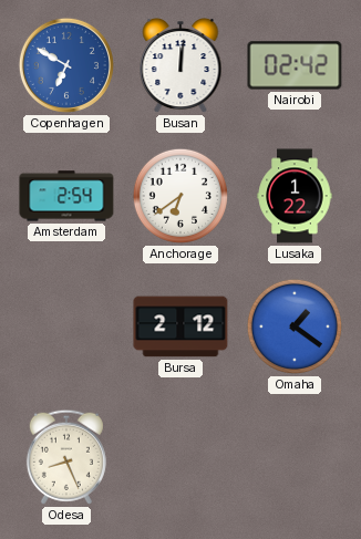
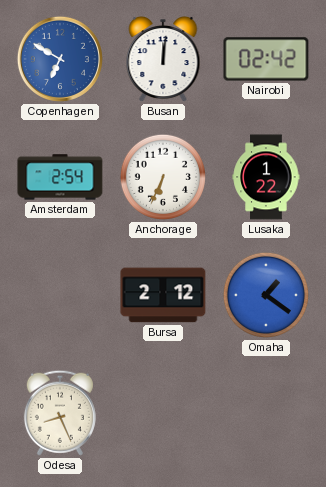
Anchorage: 6:39 -> 6:34
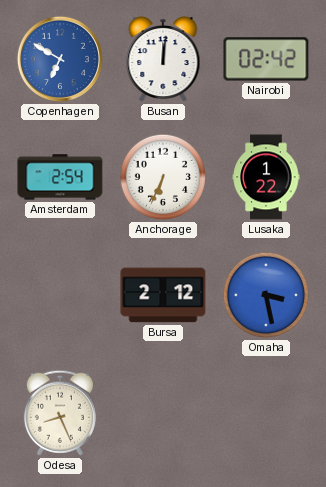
Omaha: 1:21 -> 3:28
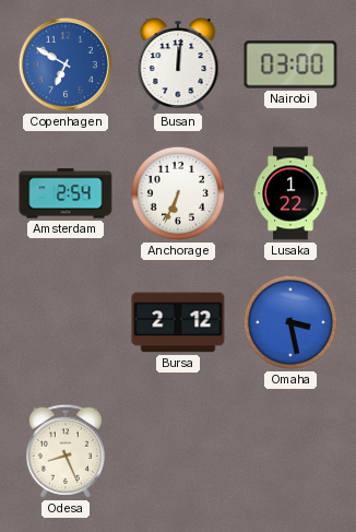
Nairobi: 02:42 -> 03:00
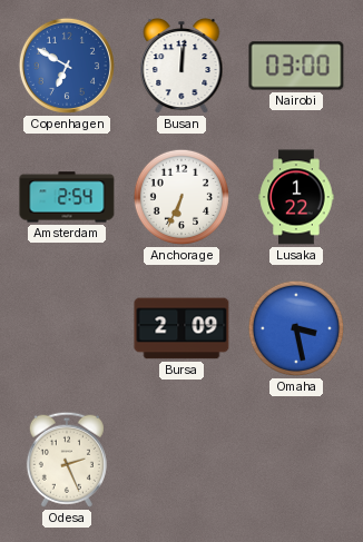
Bursa: 2:12 -> 2:09
Odesa: 8:26 -> 2:26
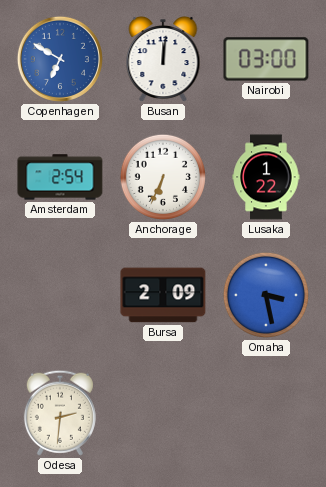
Odesa: 2:26 -> 2:31
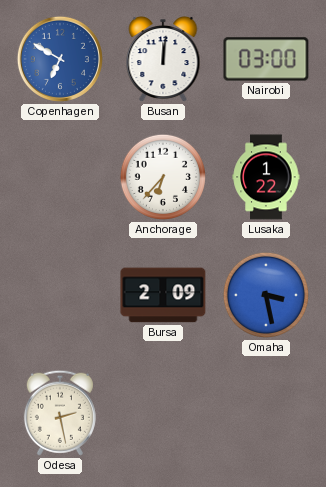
Amsterdam: 2:54 -> none
Anchorage: 6:34 -> 6:37
Odesa: 2:31 -> 2:28
